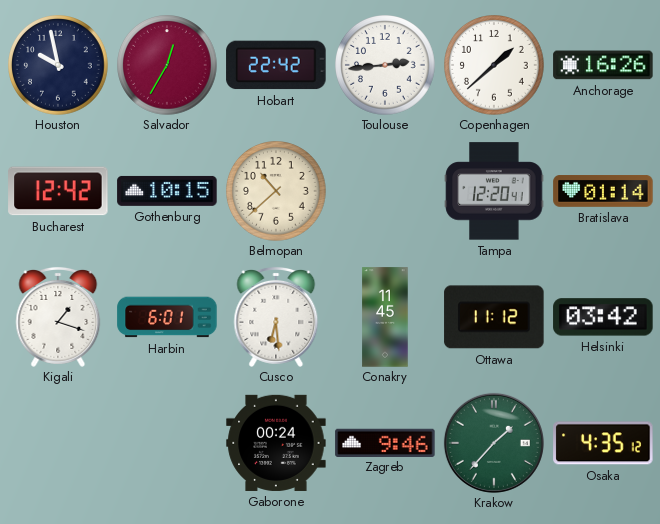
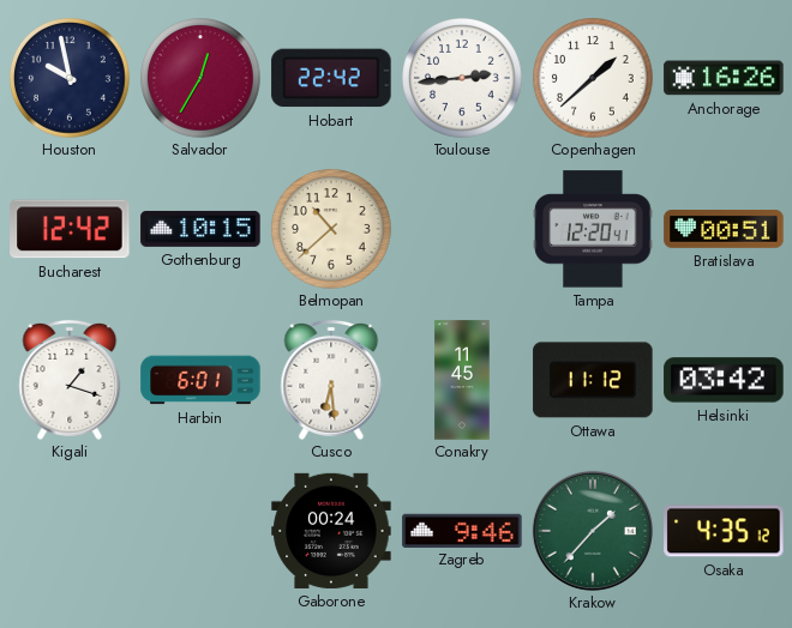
Bratislava: 01:14 -> 00:51
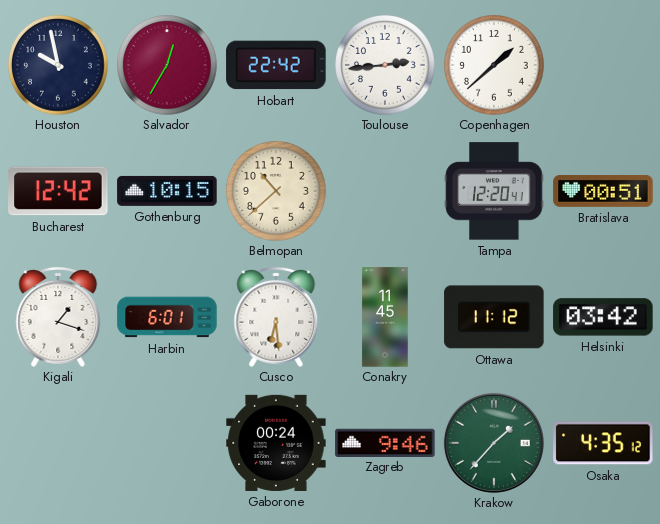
Anchorage: 16:26 -> none
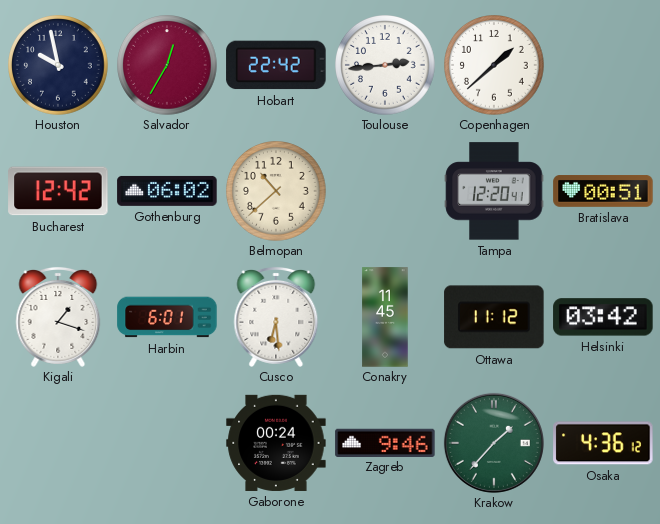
Gothenburg: 10:15 -> 06:02
Osaka: 4:35 -> 4:36
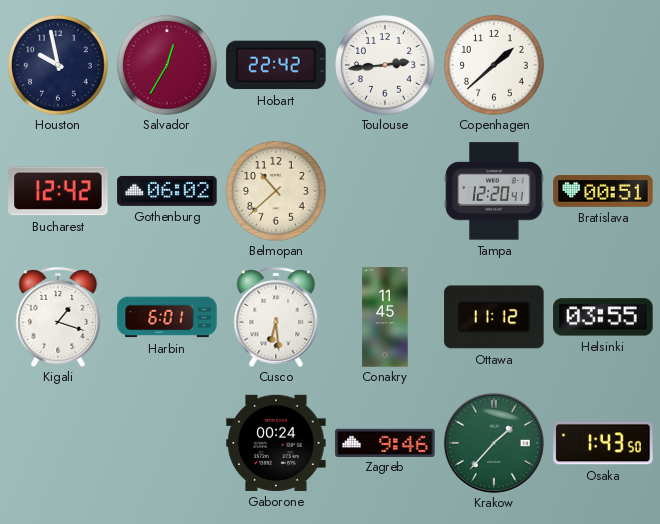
Helsinki: 03:42 -> 03:55
Osaka: 4:36 -> 1:43
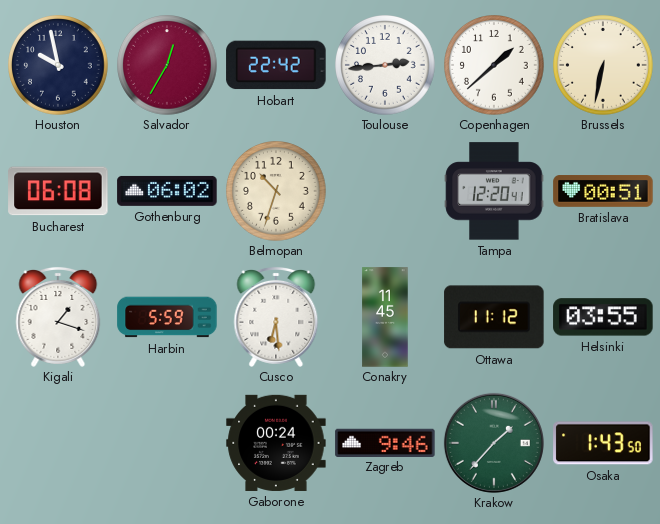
Brussels: none -> 6:32
Bucharest: 12:42 -> 06:08
Belmopan: 10:38 -> 10:33
Harbin: 6:01 -> 5:59
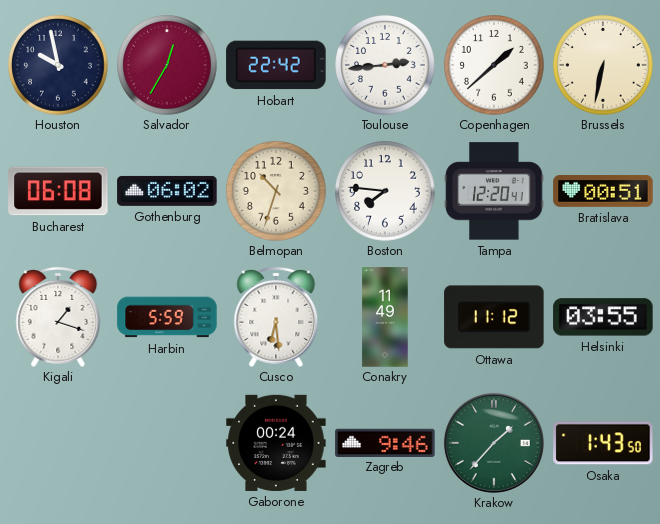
Boston: none -> 7:46
Conakry: 11:45 -> 11:49
